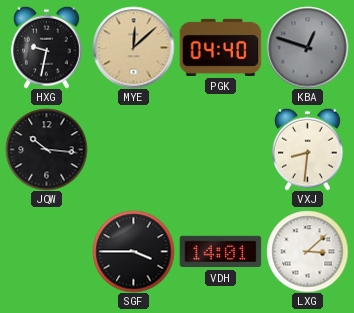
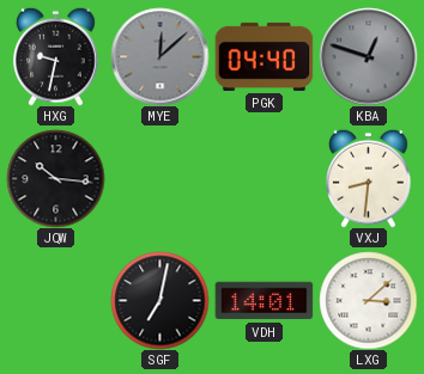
MYE dial: champagne -> grey
SGF: 3:45 -> 7:02
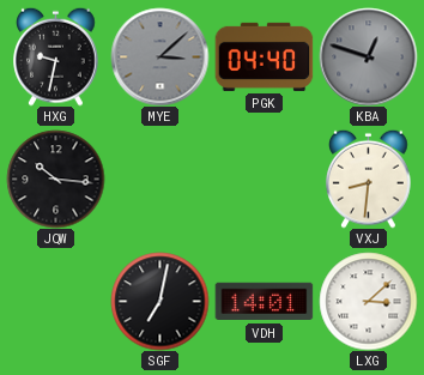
MYE: 12:08 -> 3:08
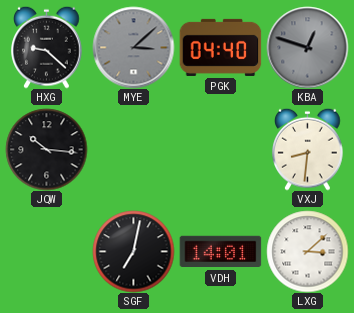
HXG: 9:32 -> 9:22
